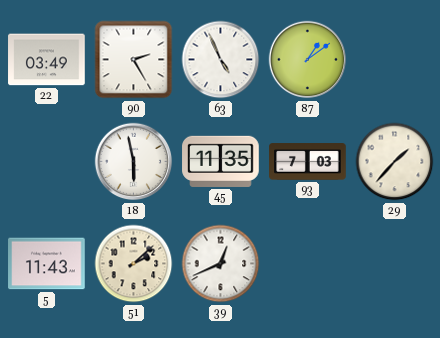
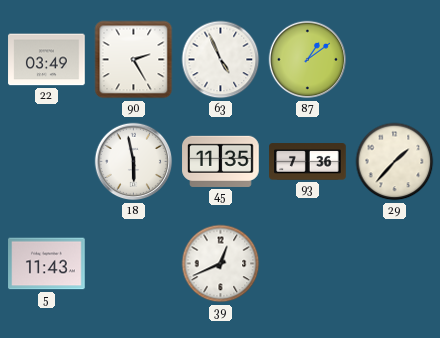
93: 7:03 -> 7:36
51: 2:08 -> none
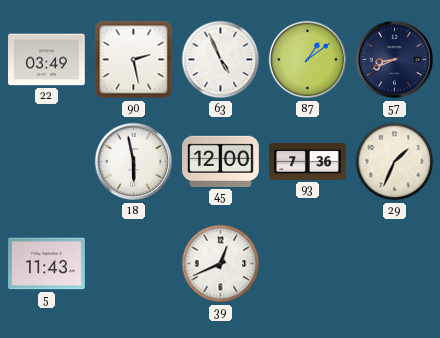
90: 2:25 -> 2:28
57: none -> 8:41
45: 11:35 -> 12:00
29: 1:37 -> 1:34
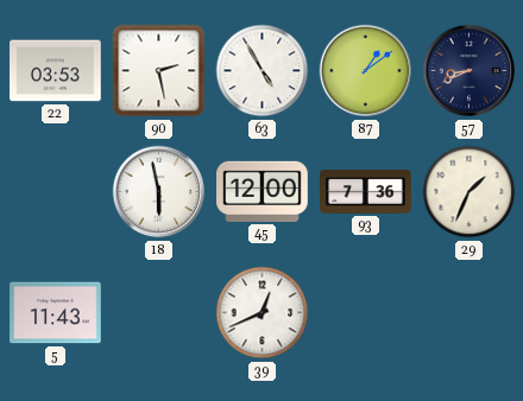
22: 03:49 -> 03:53
63: 4:56 -> 4:55
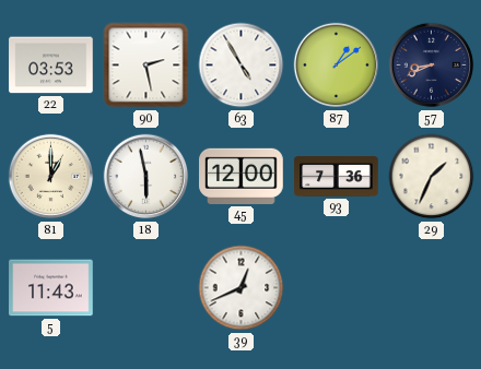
81: none -> 1:00
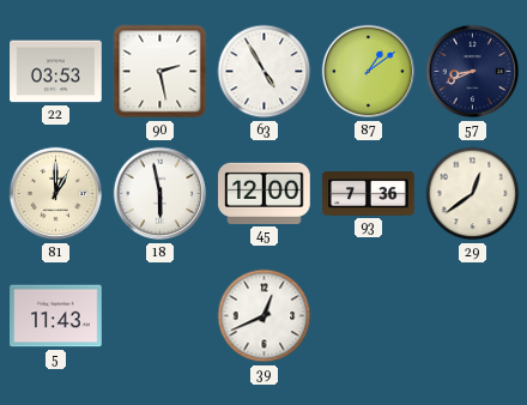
29: 1:34 -> 12:39
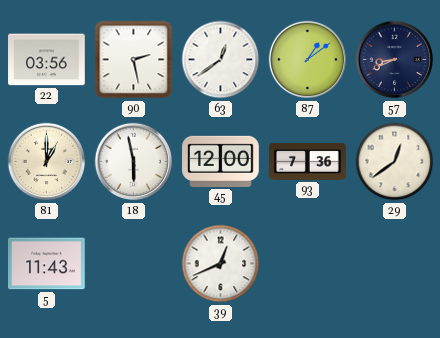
22: 03:53 -> 03:56
63: 4:55 -> 12:39
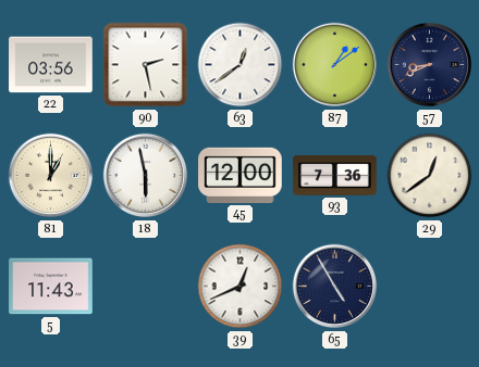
65: none -> 4:55
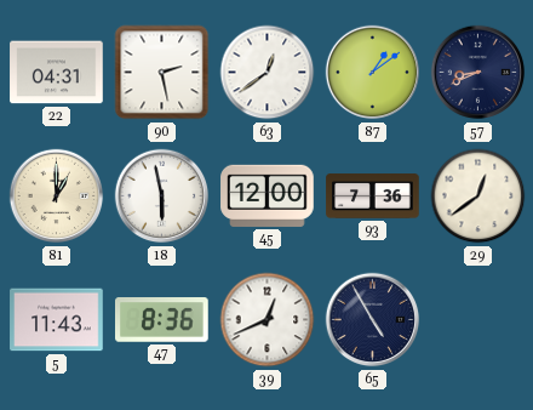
22: 03:56 -> 04:31
47: none -> 8:36
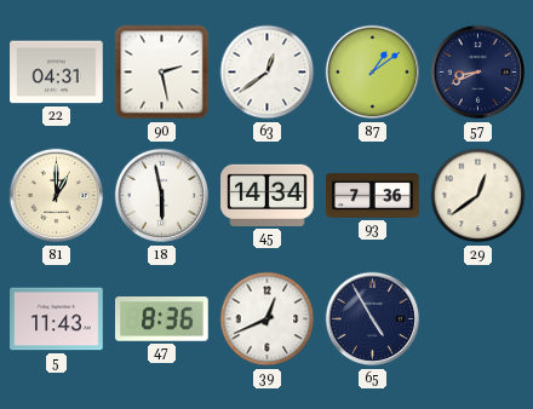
45: 12:00 -> 14:34
